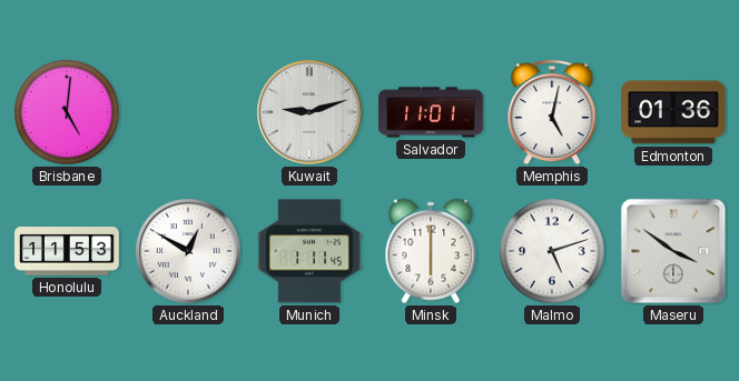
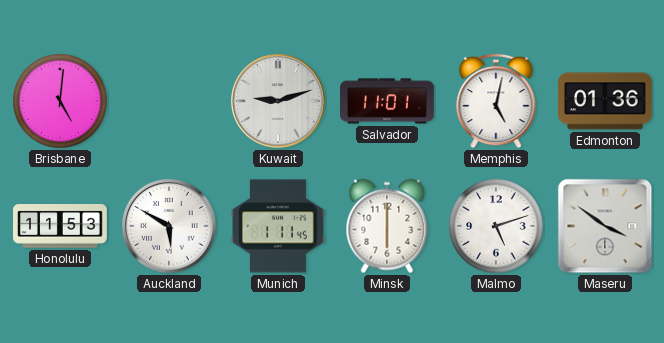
Auckland: 12:50 -> 5:50
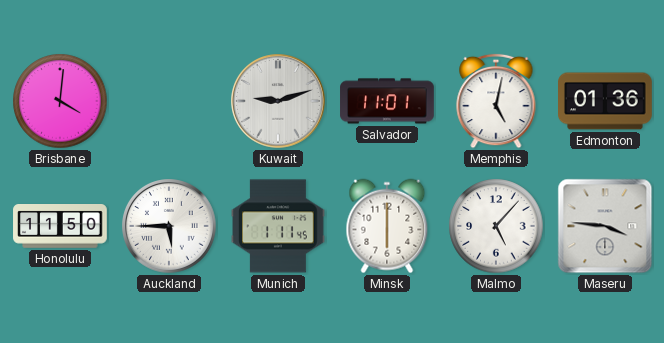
Brisbane: 5:01 -> 4:01
Honolulu: 11:53 -> 11:50
Auckland: 5:50 -> 5:45
Malmo: 5:12 -> 5:07
Maseru: 3:51 -> 3:46
